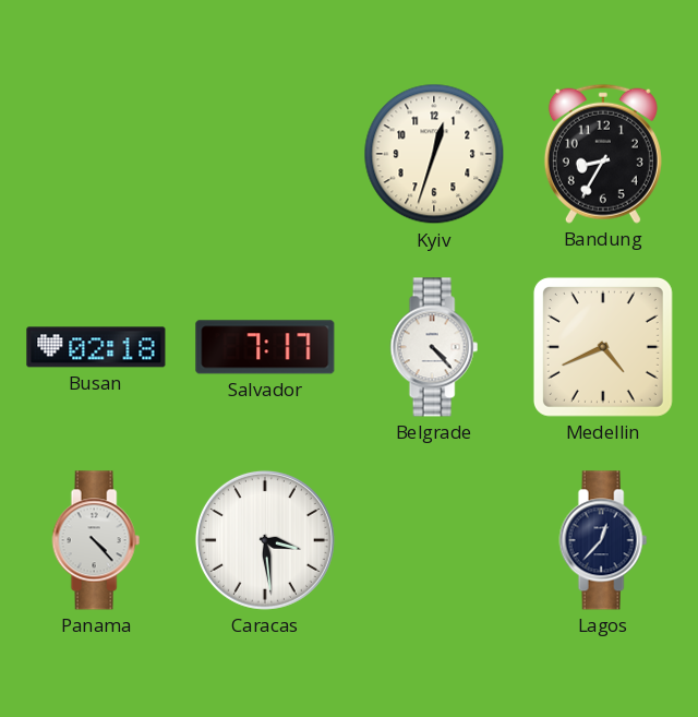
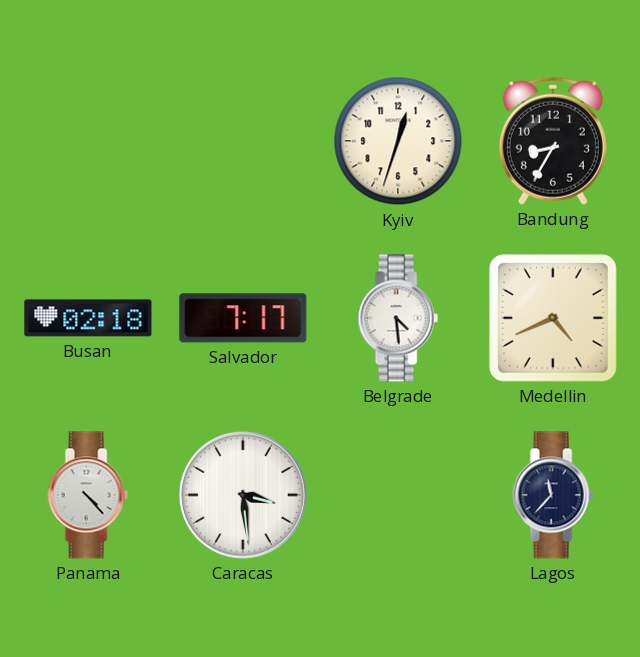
Belgrade: 4:23 -> 4:29
Lagos: 12:37 -> 11:37
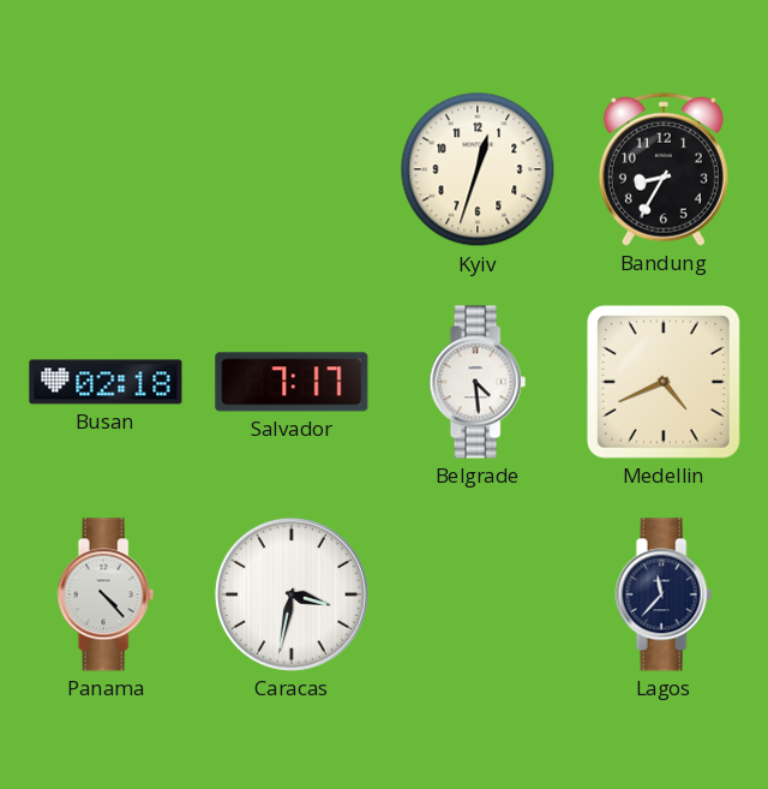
Caracas: 3:29 -> 3:32
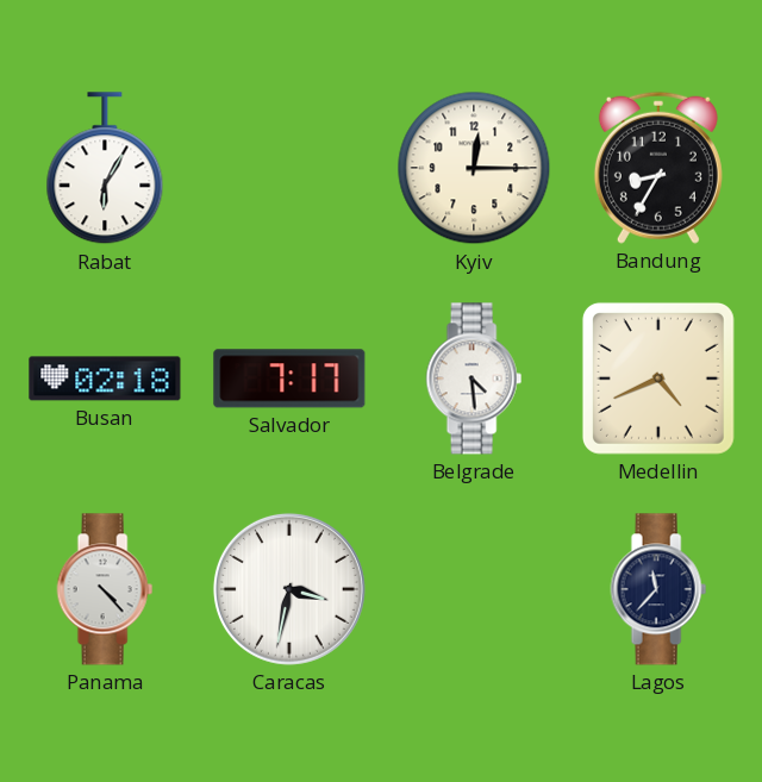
Rabat: none -> 6:05
Kyiv: 12:33 -> 12:15
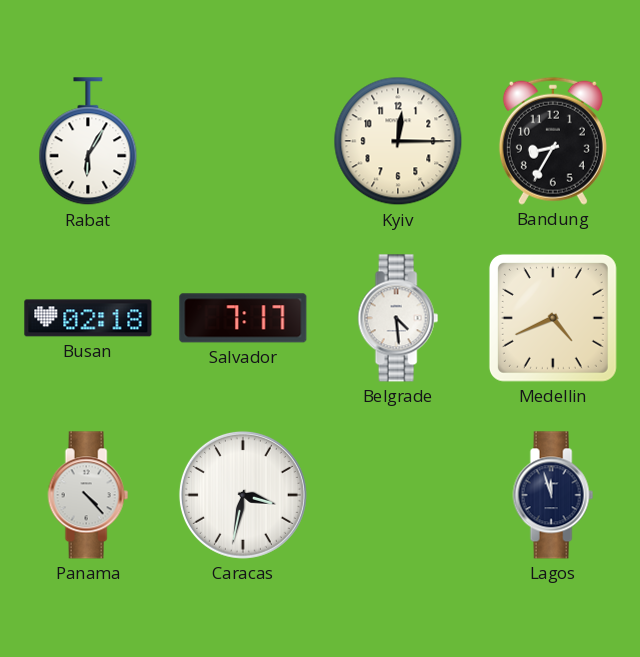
Lagos: 11:37 -> 11:57
